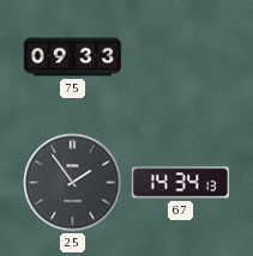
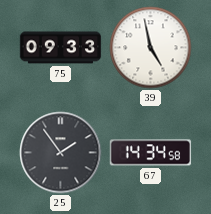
39: none -> 4:58
67: 14:34:13 -> 14:34:58
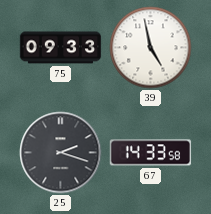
25: 1:54 -> 2:18
67: 14:34 -> 14:33
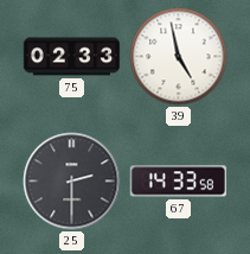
75: 09:33 -> 02:33
25: 2:18 -> 2:30
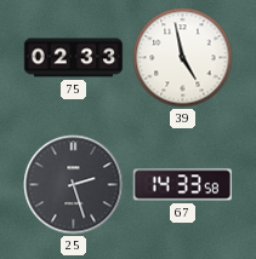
25: 2:30 -> 2:27
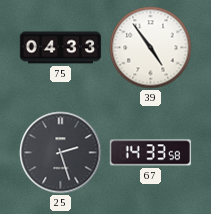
75: 02:33 -> 04:33
39: 4:58 -> 4:54
